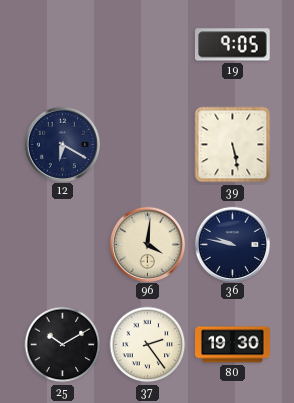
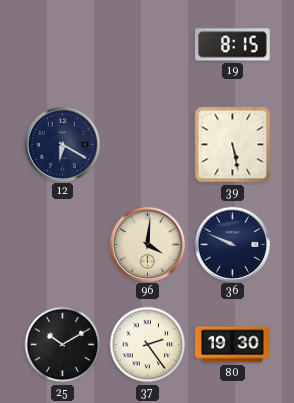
19: 9:05 -> 8:15
36: 9:47 -> 9:49
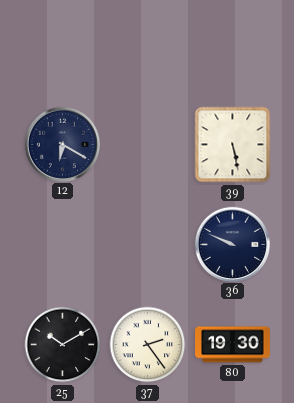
19: 8:15 -> none
96: 4:01 -> none
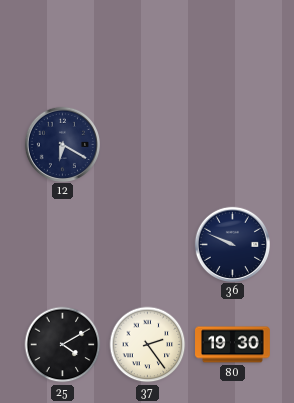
39: 5:28 -> none
25: 10:10 -> 4:10
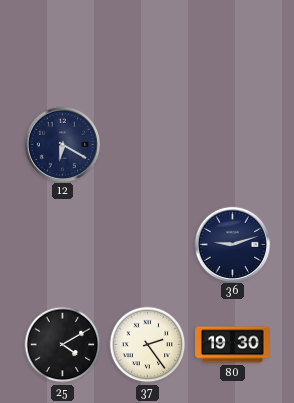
36: 9:49 -> 9:12
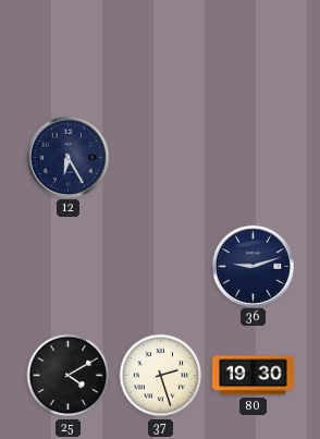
12: 6:20 -> 6:25
37: 2:24 -> 2:27
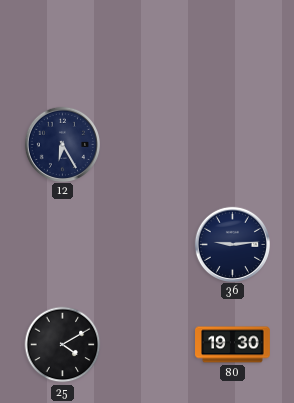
36: 9:12 -> 9:14
37: 2:27 -> none
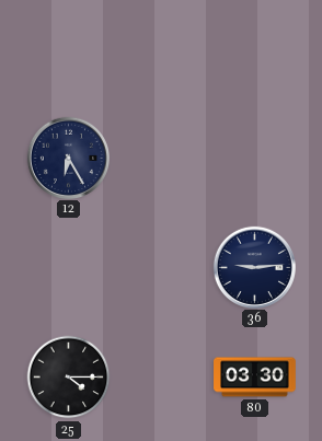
25: 4:10 -> 4:15
80: 19:30 -> 03:30
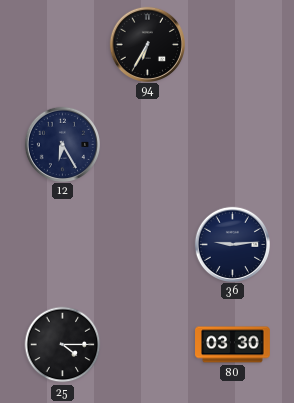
94: none -> 6:35
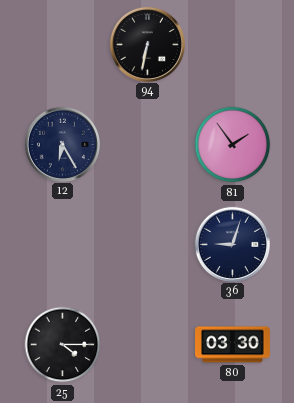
94: 6:35 -> 6:32
81: none -> 1:54
36: 9:14 -> 9:03
